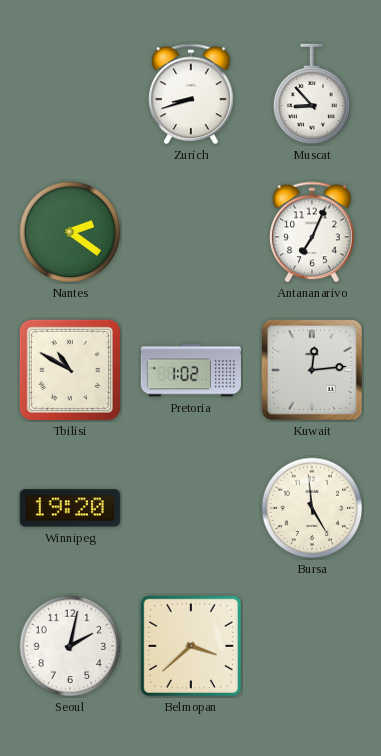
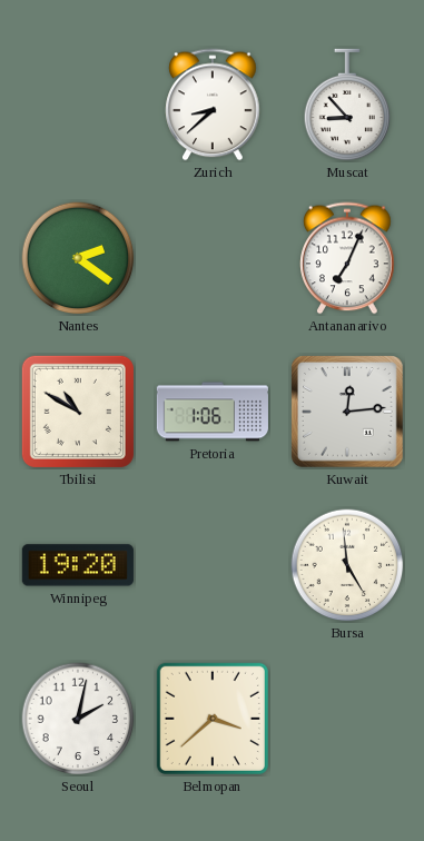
Zurich: 8:42 -> 8:38
Pretoria: 1:02 -> 1:06
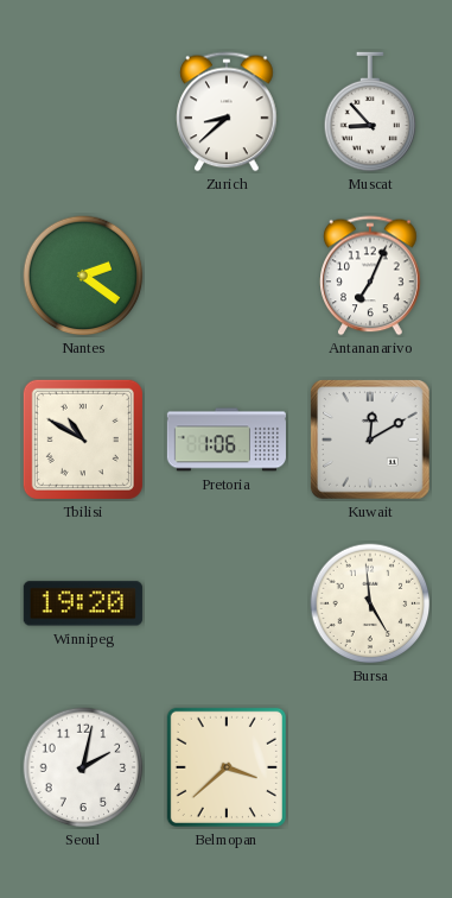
Kuwait: 12:14 -> 12:10
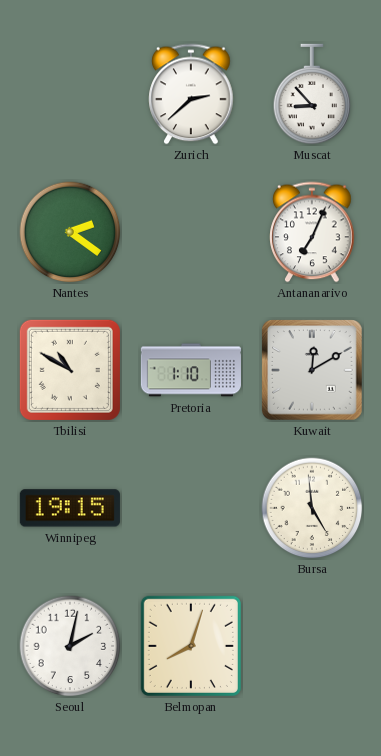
Zurich: 8:38 -> 2:38
Pretoria: 1:06 -> 1:10
Winnipeg: 19:20 -> 19:15
Belmopan: 3:38 -> 8:03
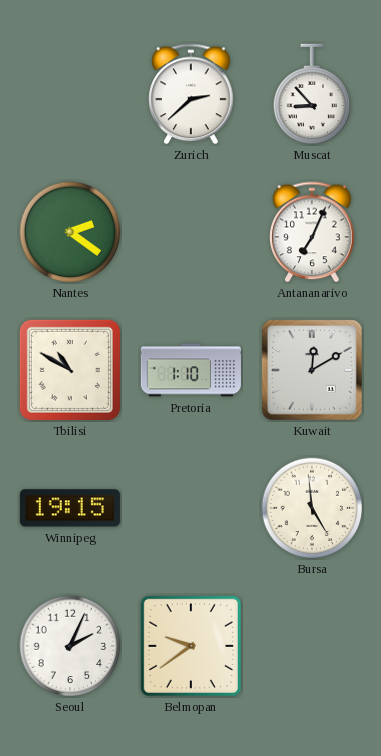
Seoul: 2:02 -> 2:04
Belmopan: 8:03 -> 9:39
